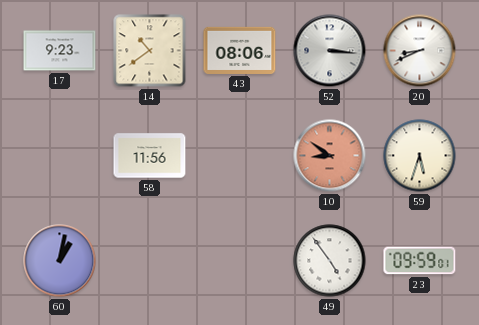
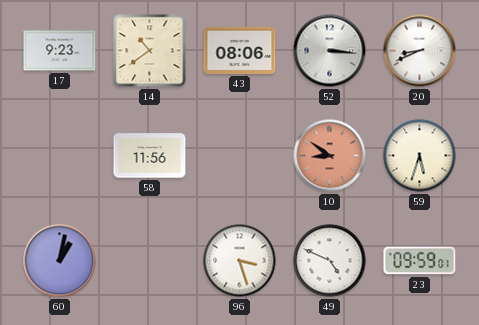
96: none -> 3:27
49: 4:54 -> 4:49
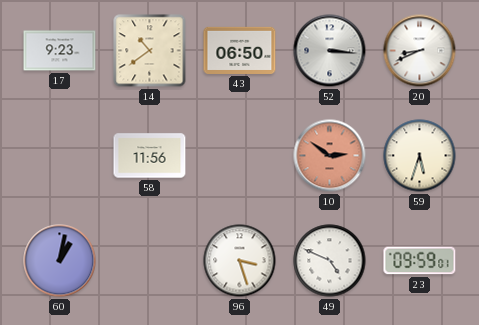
43: 08:06 -> 06:50
10: 8:51 -> 2:51
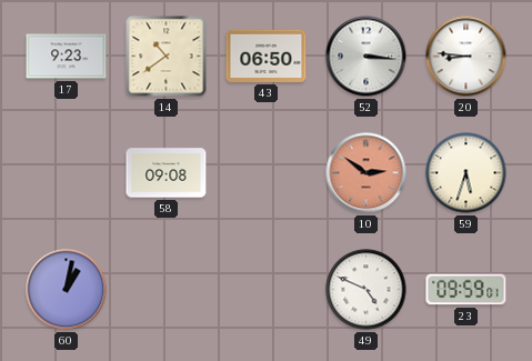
20: 8:41 -> 8:46
58: 11:56 -> 09:08
96: 3:27 -> none
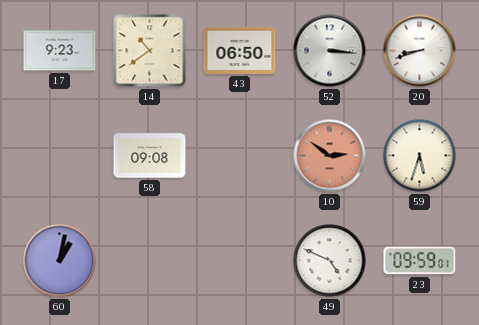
20: 8:46 -> 8:42
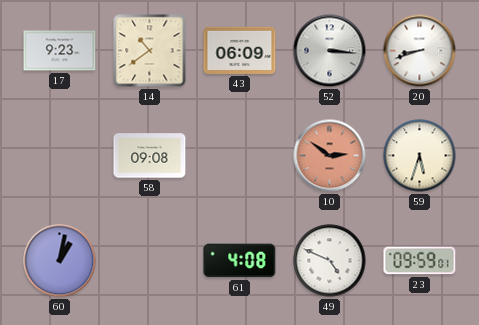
43: 06:50 -> 06:09
61: none -> 4:08
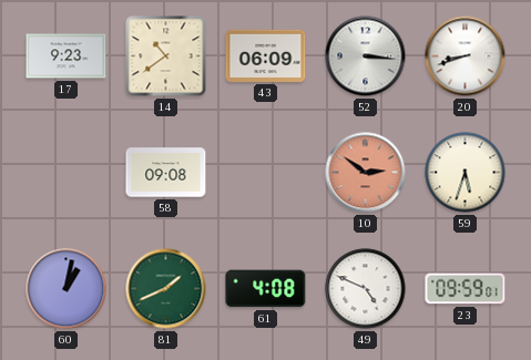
81: none -> 1:41
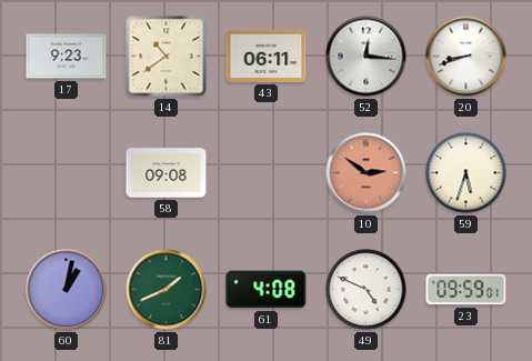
43: 06:09 -> 06:11
52: 3:16 -> 12:16
